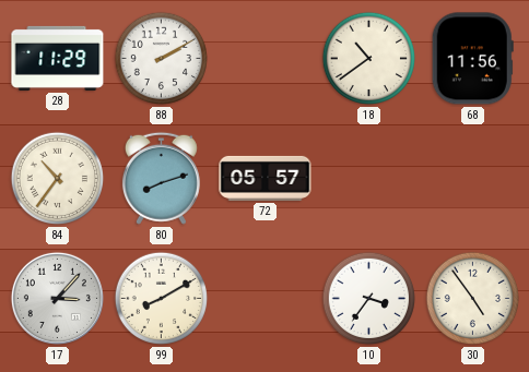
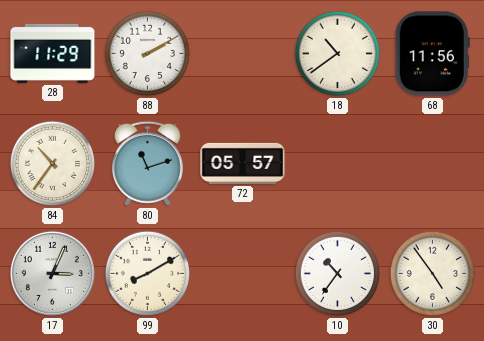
80: 8:12 -> 11:12
17: 3:07 -> 3:04
10: 3:36 -> 10:36
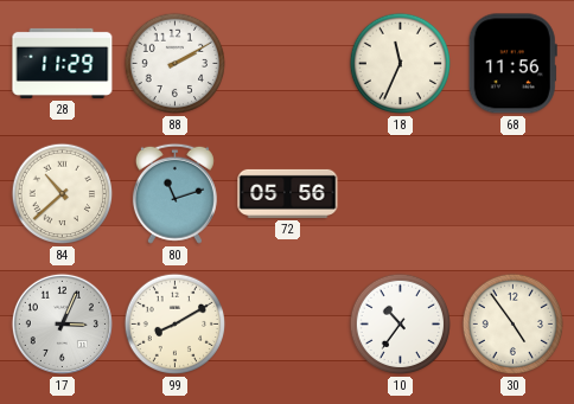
18: 10:39 -> 11:34
84: 10:36 -> 10:38
72: 05:57 -> 05:56
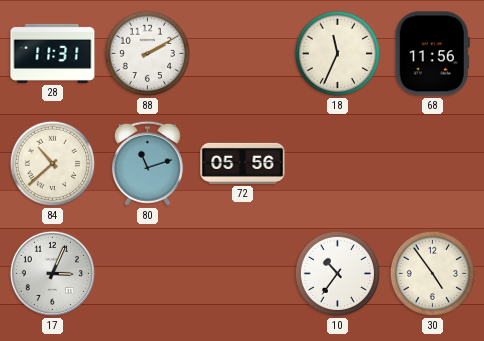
28: 11:29 -> 11:31
99: 8:10 -> none
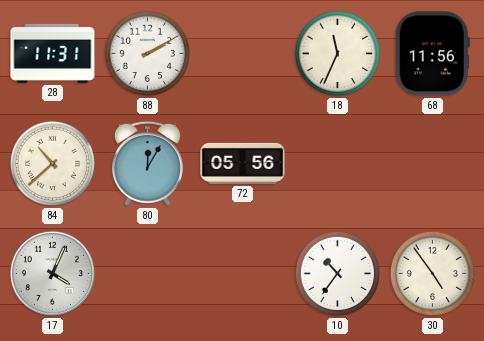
80: 11:12 -> 12:05
17: 3:04 -> 4:04
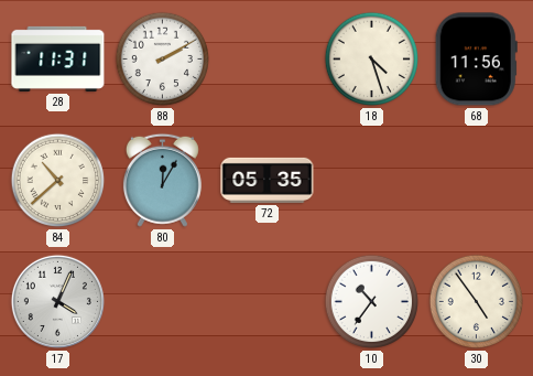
18: 11:34 -> 4:27
72: 05:56 -> 05:35
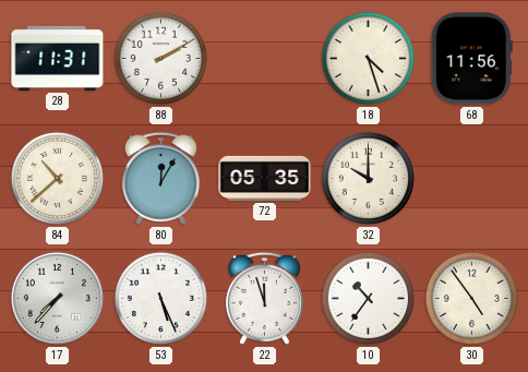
32: none -> 10:00
17: 4:04 -> 7:37
53: none -> 5:26
22: none -> 11:57
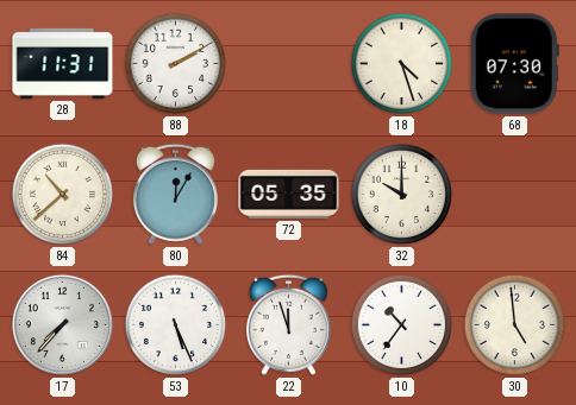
68: 11:56 -> 07:30
30: 4:54 -> 4:59
